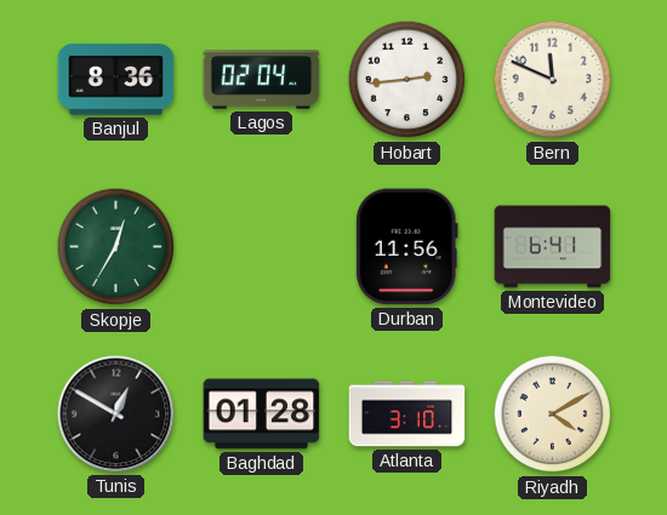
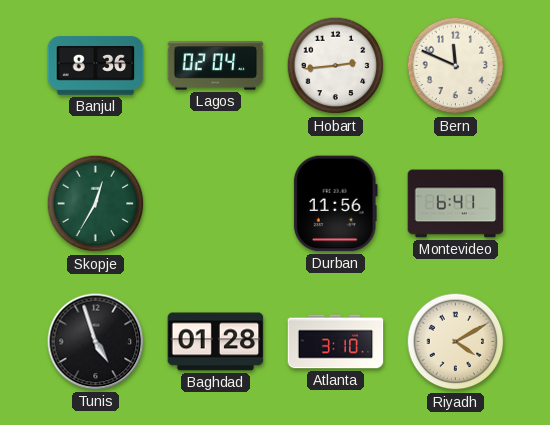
Tunis: 12:50 -> 4:57
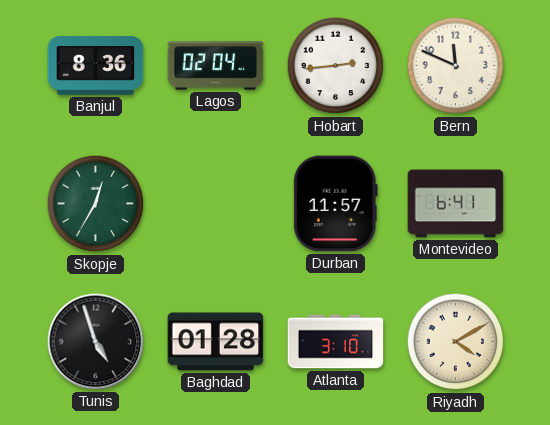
Durban: 11:56 -> 11:57
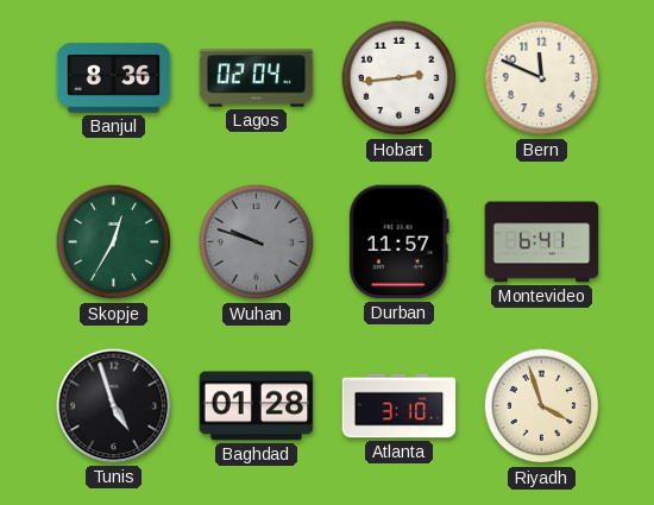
Wuhan: none -> 9:48
Riyadh: 4:10 -> 3:57
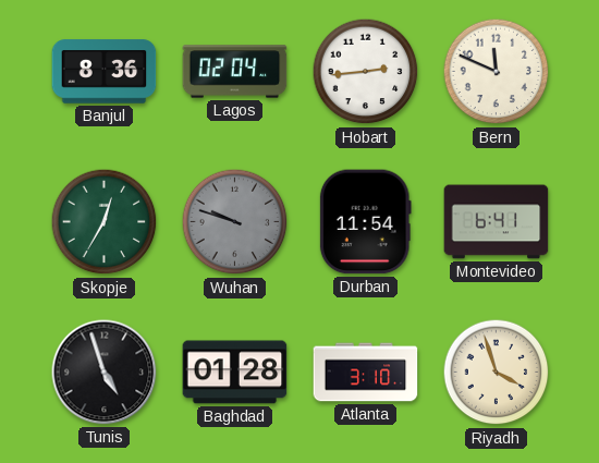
Durban: 11:57 -> 11:54
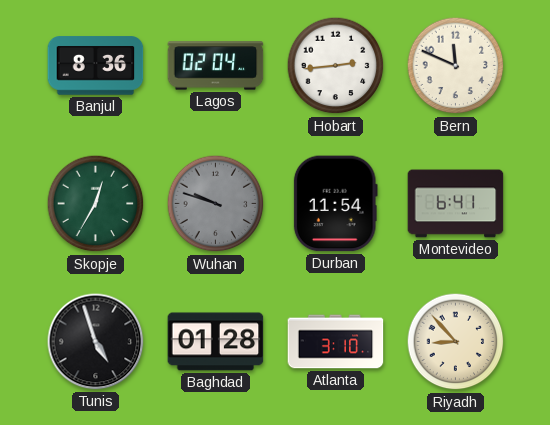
Riyadh: 3:57 -> 8:53
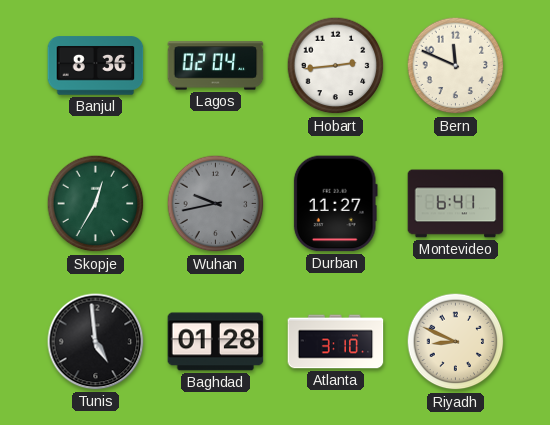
Wuhan: 9:48 -> 9:43
Durban: 11:54 -> 11:27
Tunis: 4:57 -> 4:59
Riyadh: 8:53 -> 8:49
